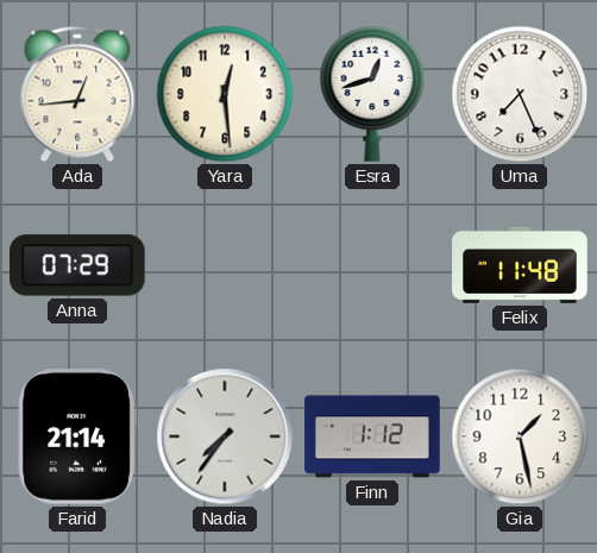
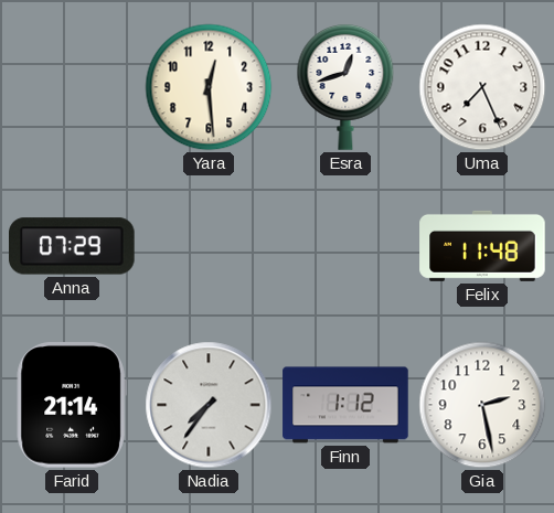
Ada: 12:44 -> none
Gia: 1:28 -> 2:28
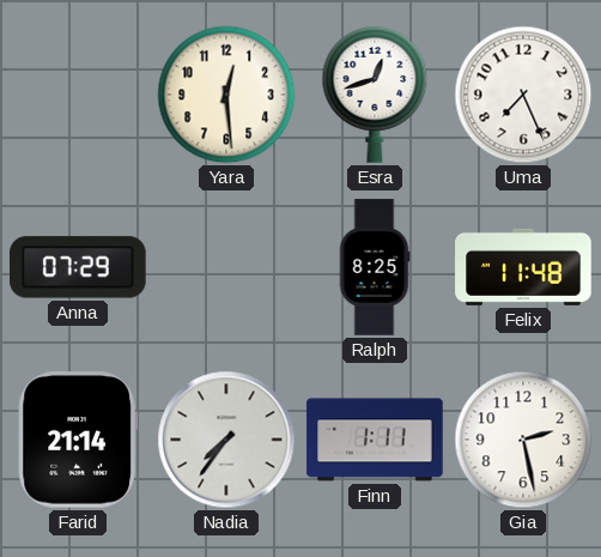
Ralph: none -> 8:25
Finn: 1:12 -> 1:11
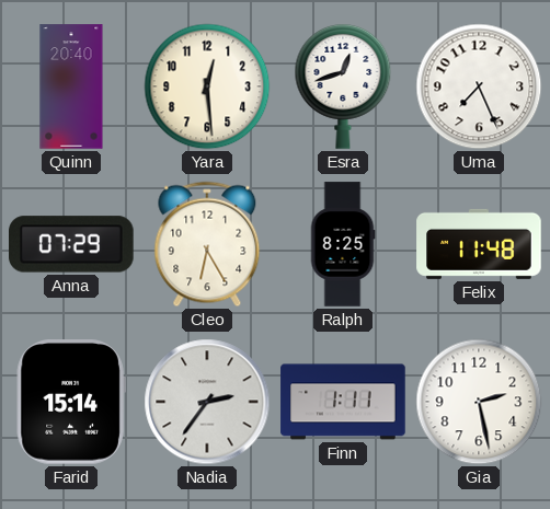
Quinn: none -> 20:40
Cleo: none -> 6:25
Farid: 21:14 -> 15:14
Nadia: 7:36 -> 2:36
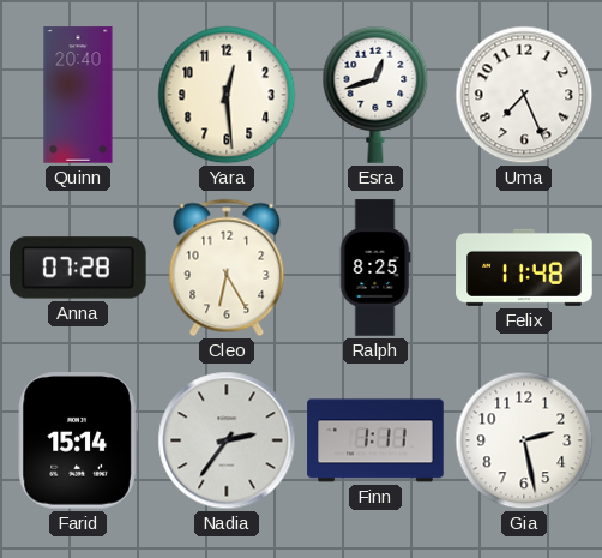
Anna: 07:29 -> 07:28
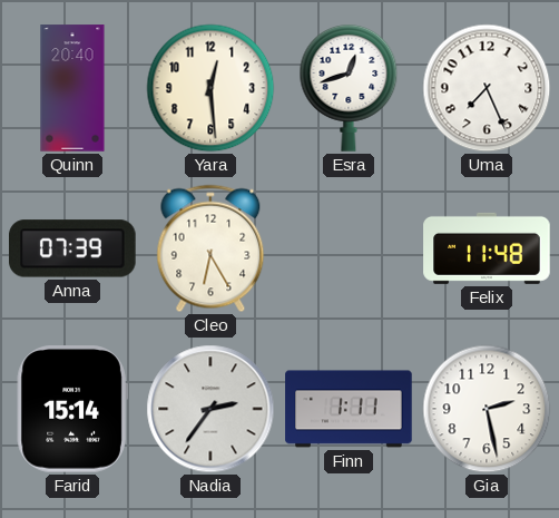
Anna: 07:28 -> 07:39
Ralph: 8:25 -> none
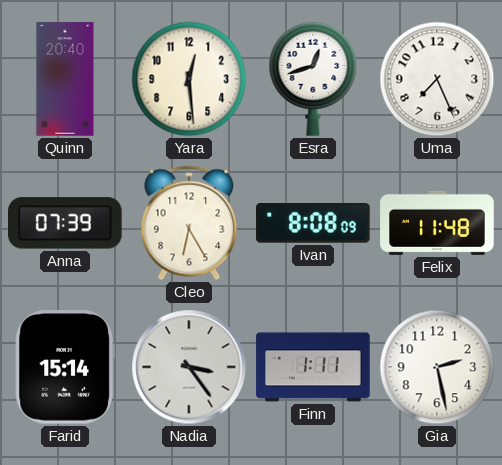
Ivan: none -> 8:08
Nadia: 2:36 -> 3:24
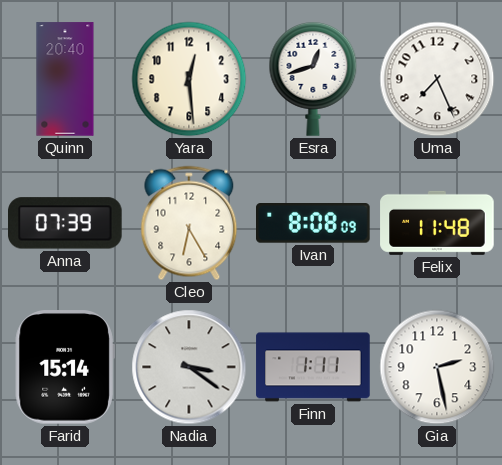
Nadia: 3:24 -> 3:21
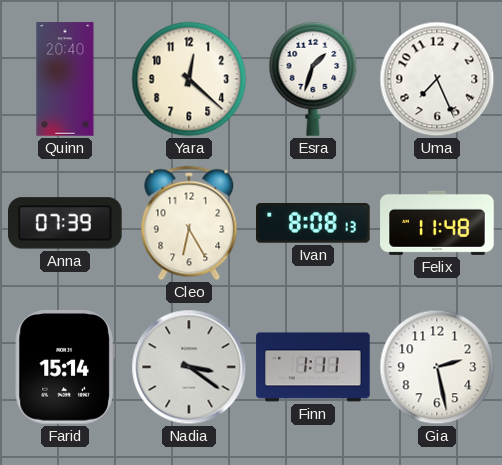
Yara: 12:29 -> 12:22
Esra: 12:42 -> 1:33
Ivan: 8:08:09 -> 8:08:13
